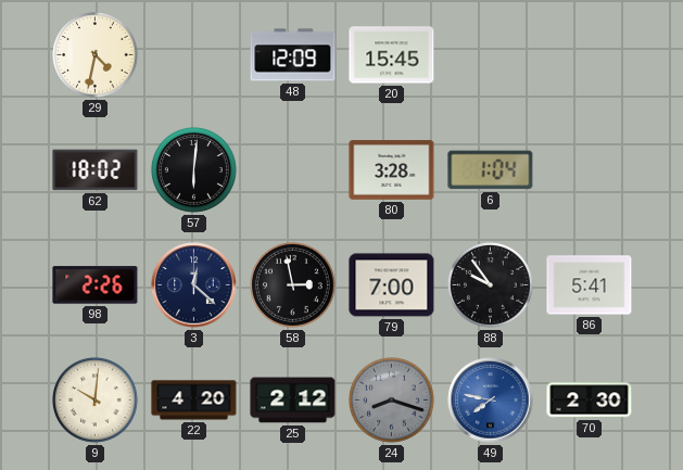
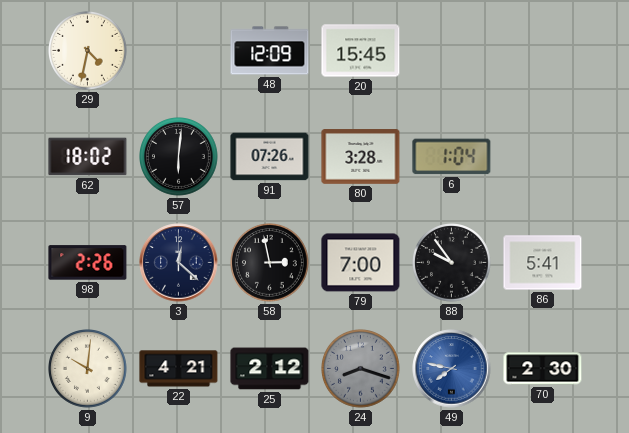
91: none -> 07:26
22: 4:20 -> 4:21
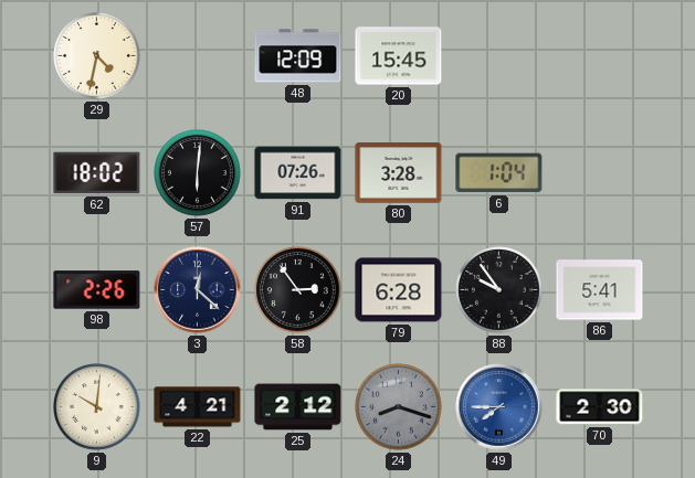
58: 2:58 -> 2:54
79: 7:00 -> 6:28
49: 7:47 -> 7:45
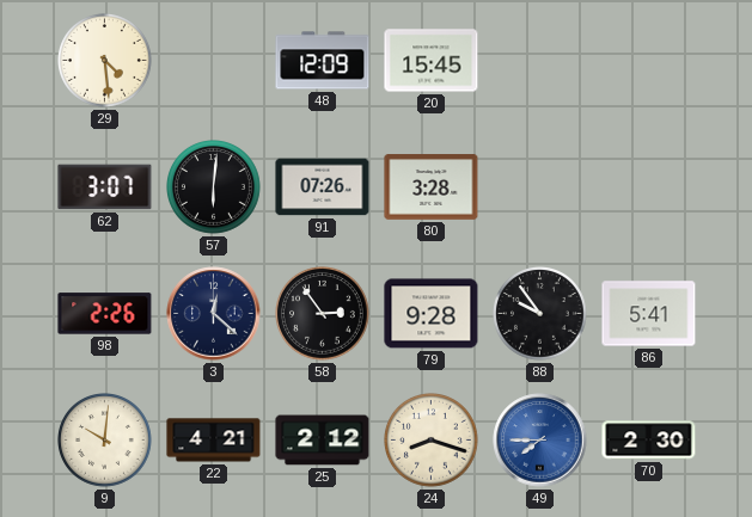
29: 4:32 -> 4:29
62: 18:02 -> 3:07
6: 1:04 -> none
79: 6:28 -> 9:28
24 dial: grey -> cream
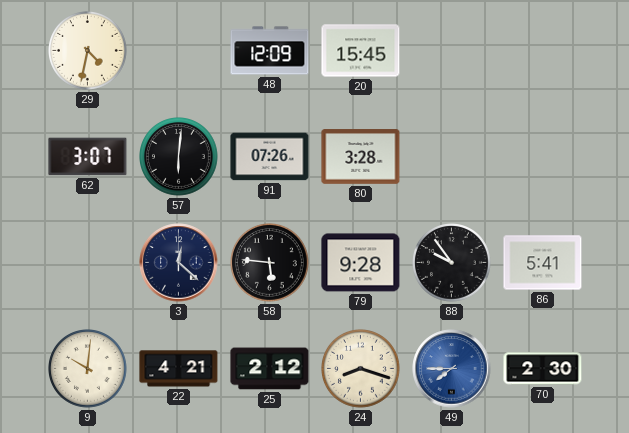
29: 4:29 -> 4:32
98: 2:26 -> none
58: 2:54 -> 5:46
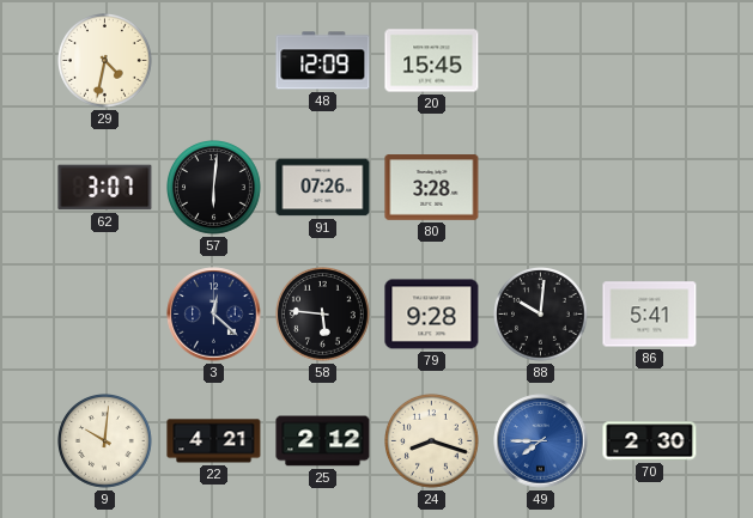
88: 9:54 -> 10:01
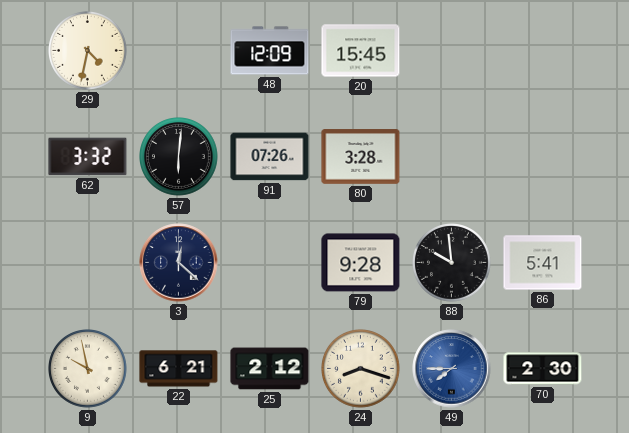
62: 3:07 -> 3:32
58: 5:46 -> none
88: 10:01 -> 9:59
9: 10:01 -> 9:58
22: 4:21 -> 6:21
